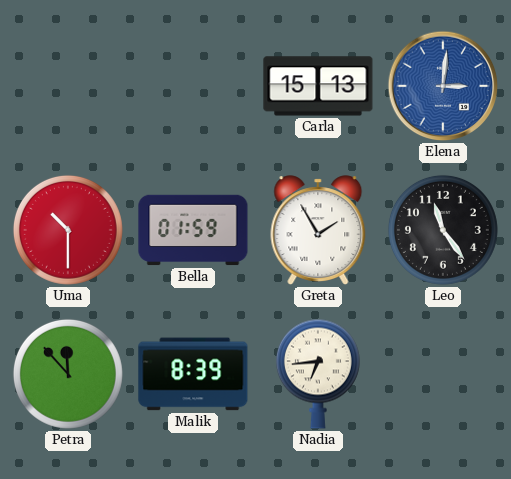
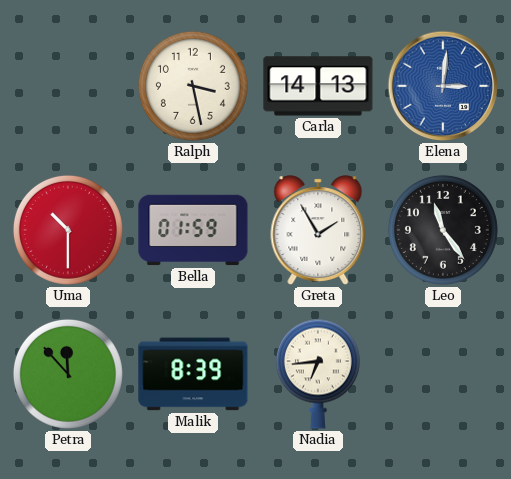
Ralph: none -> 3:28
Carla: 15:13 -> 14:13
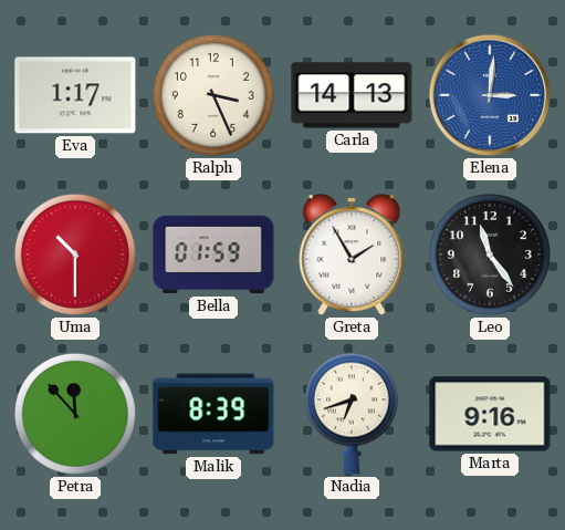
Eva: none -> 1:17
Ralph: 3:28 -> 3:26
Nadia: 6:44 -> 6:42
Marta: none -> 9:16
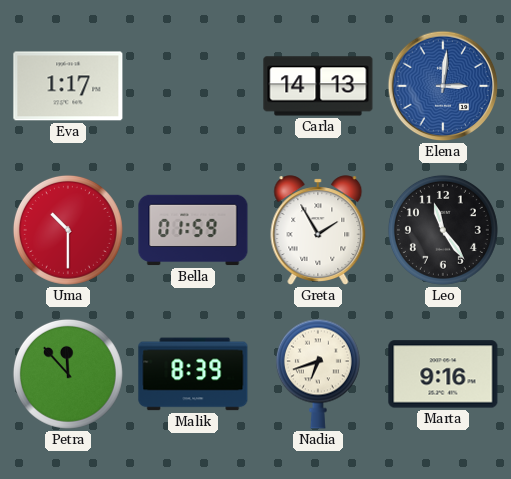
Ralph: 3:26 -> none
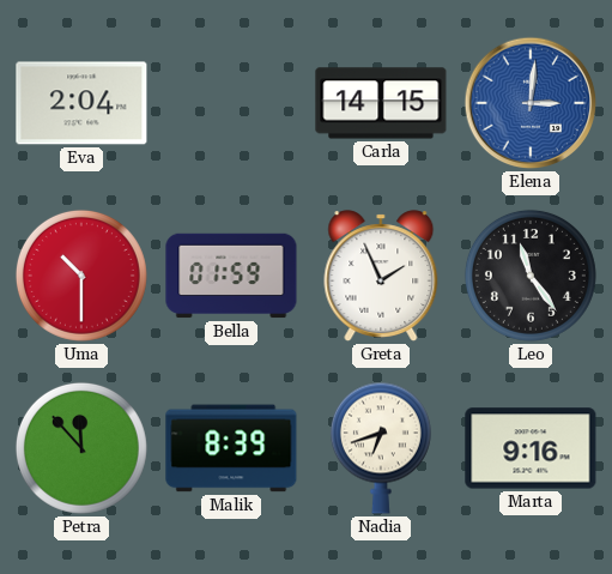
Eva: 1:17 -> 2:04
Carla: 14:13 -> 14:15
Greta: 1:55 -> 1:56
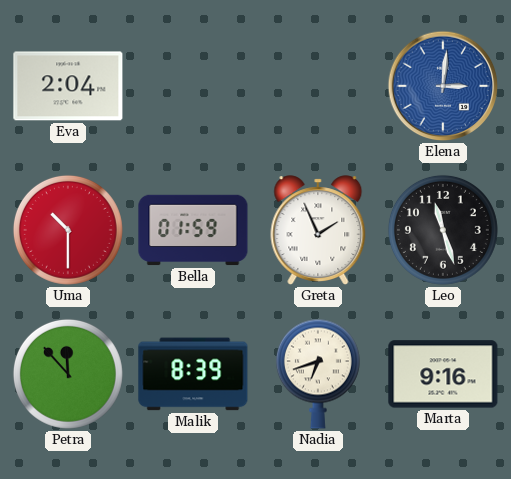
Carla: 14:15 -> none
Leo: 11:24 -> 11:27
